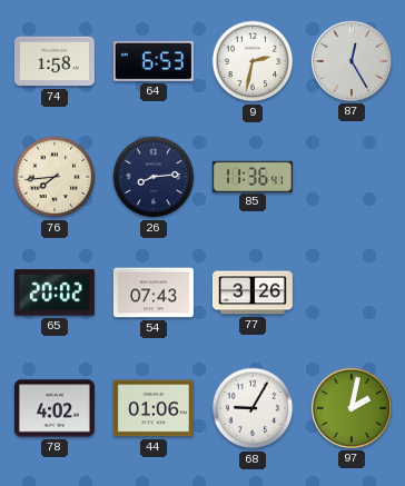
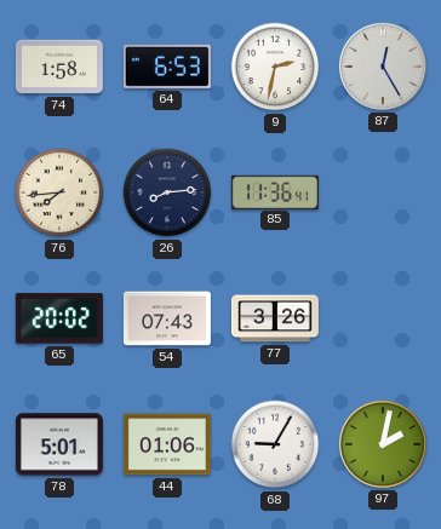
78: 4:02 -> 5:01
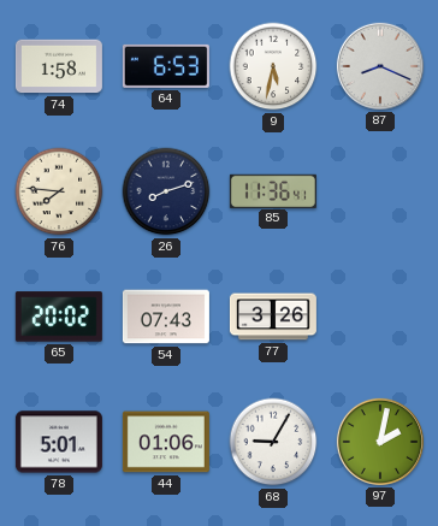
9: 2:32 -> 5:32
87: 12:25 -> 8:19
76: 7:44 -> 7:46
26: 8:14 -> 8:12
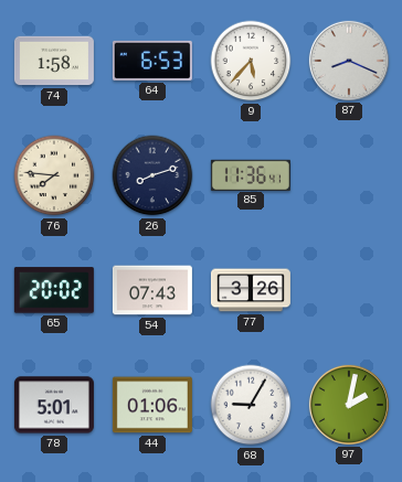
9: 5:32 -> 5:37
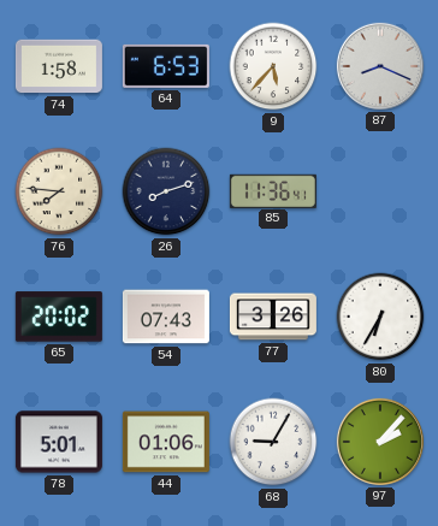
80: none -> 6:35
97: 2:02 -> 2:07
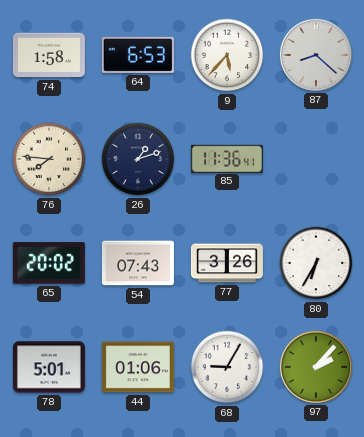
87: 8:19 -> 8:22
26: 8:12 -> 1:12
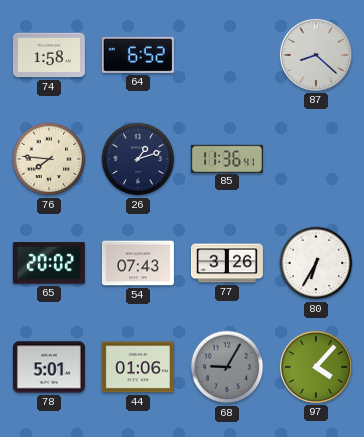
64: 6:53 -> 6:52
9: 5:37 -> none
68 dial: white -> grey
97: 2:07 -> 4:07
